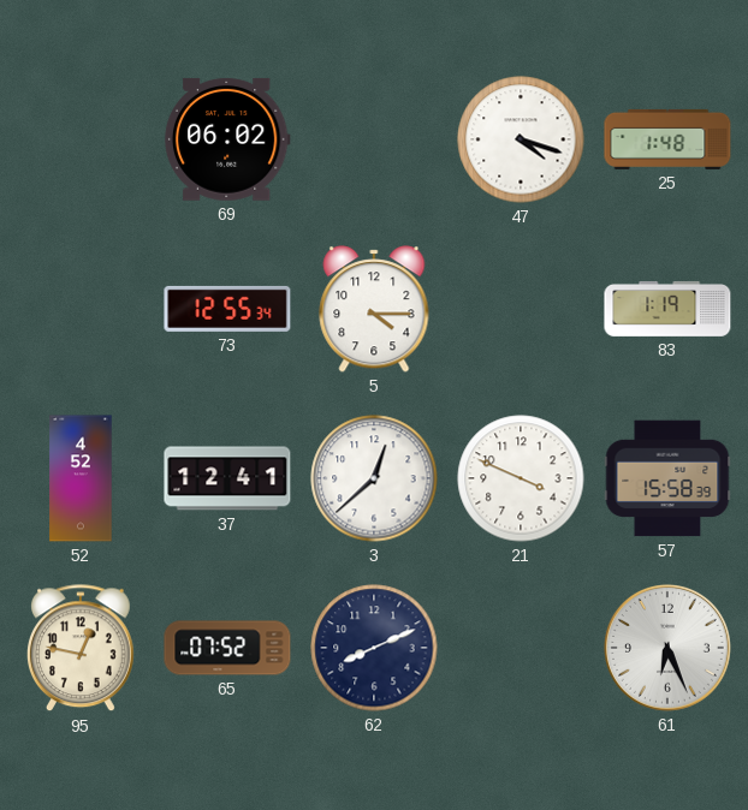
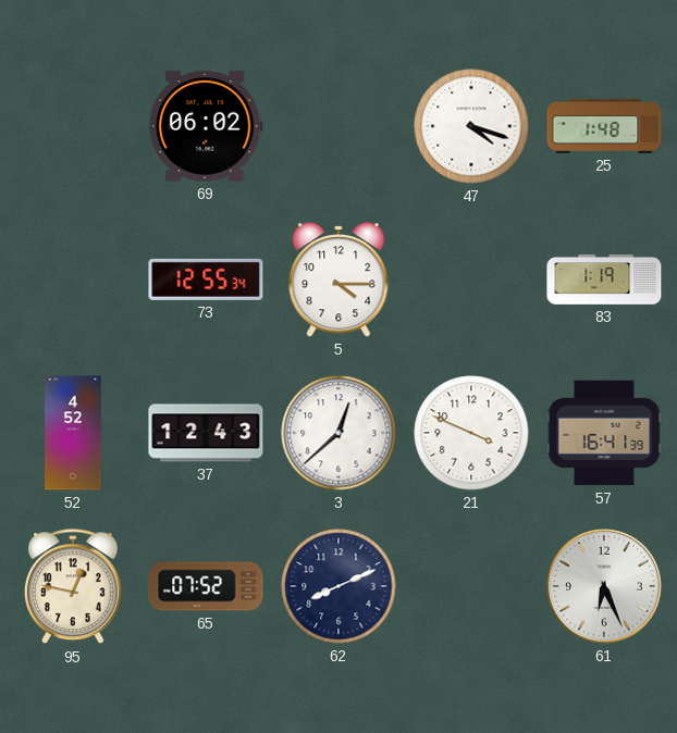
37: 12:41 -> 12:43
57: 15:58 -> 16:41
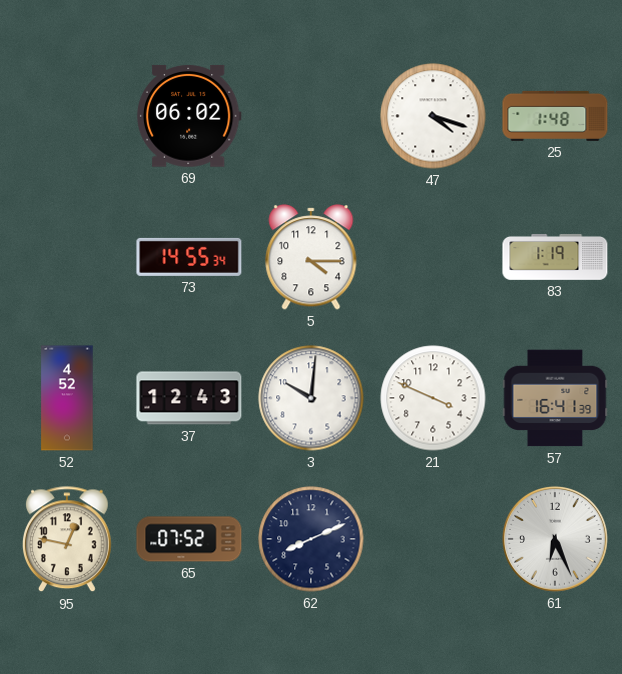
73: 12:55 -> 14:55
3: 12:38 -> 10:01
